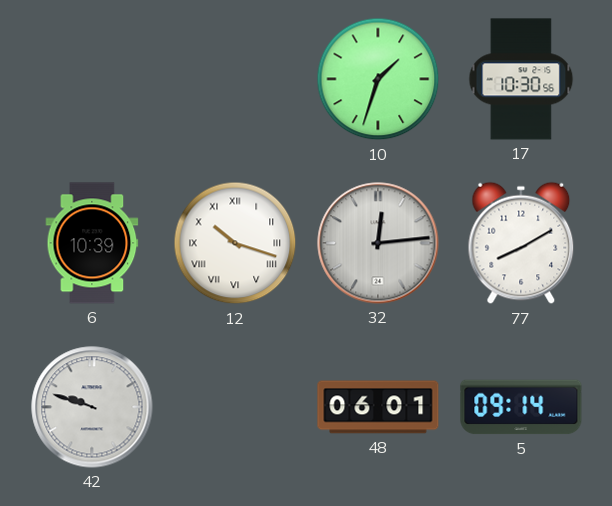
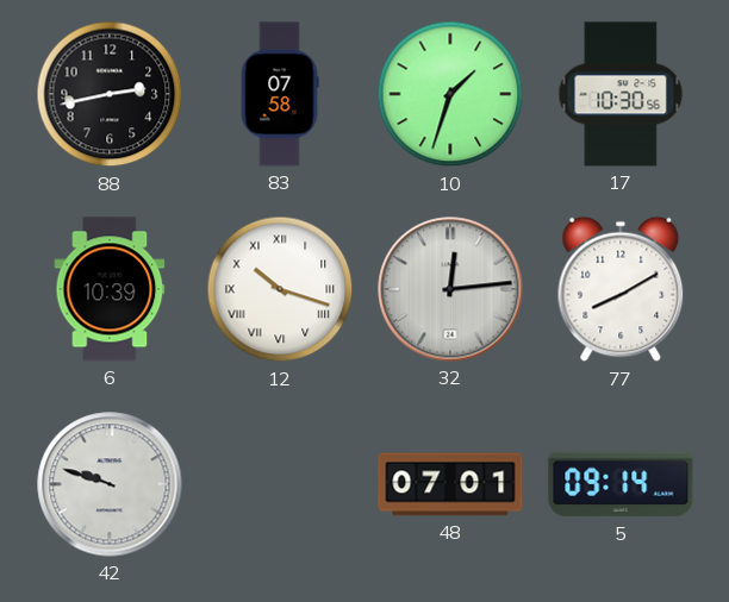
88: none -> 2:43
83: none -> 07:58
48: 06:01 -> 07:01
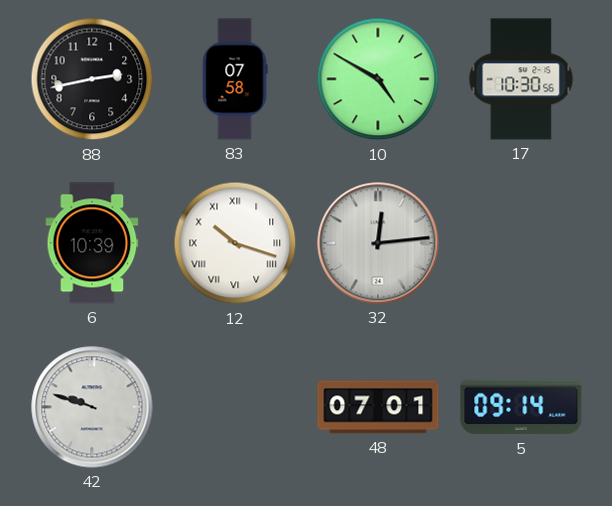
10: 1:33 -> 4:50
77: 8:10 -> none
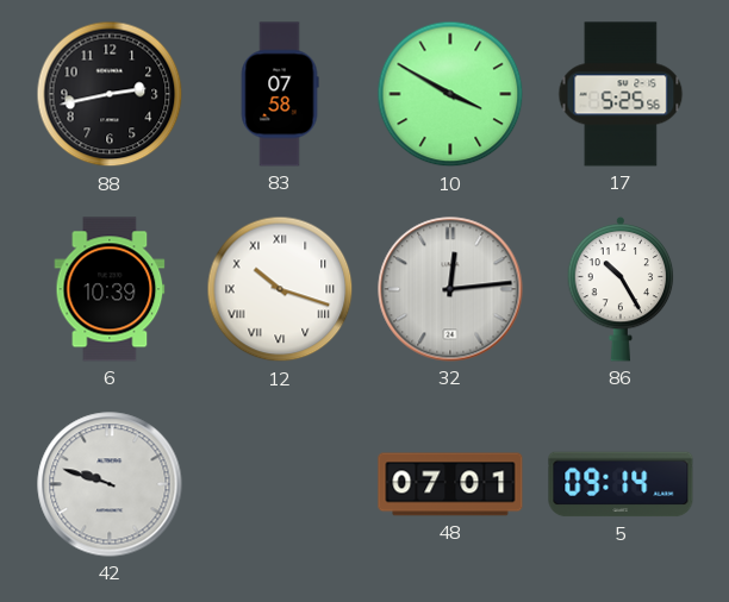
10: 4:50 -> 3:50
17: 10:30 -> 5:25
86: none -> 10:25
